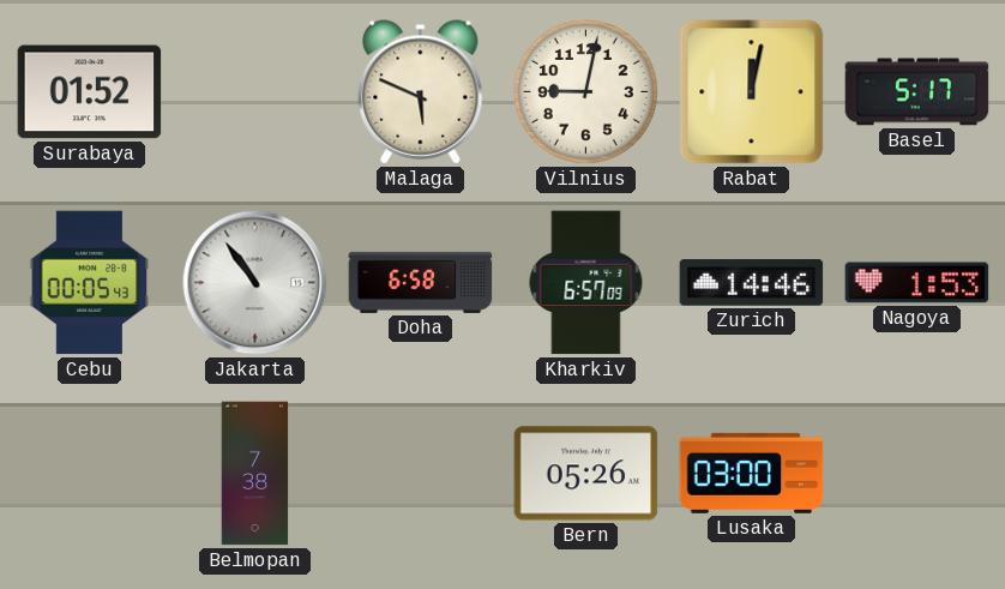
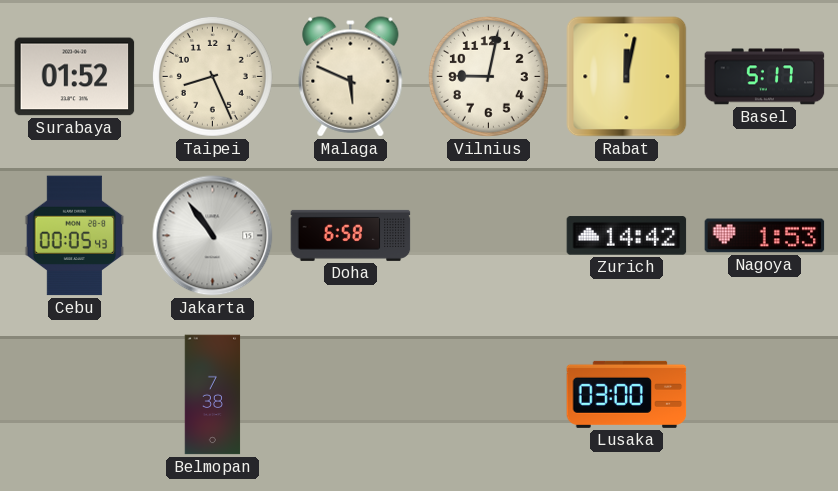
Taipei: none -> 8:26
Kharkiv: 6:57 -> none
Zurich: 14:46 -> 14:42
Bern: 05:26 -> none
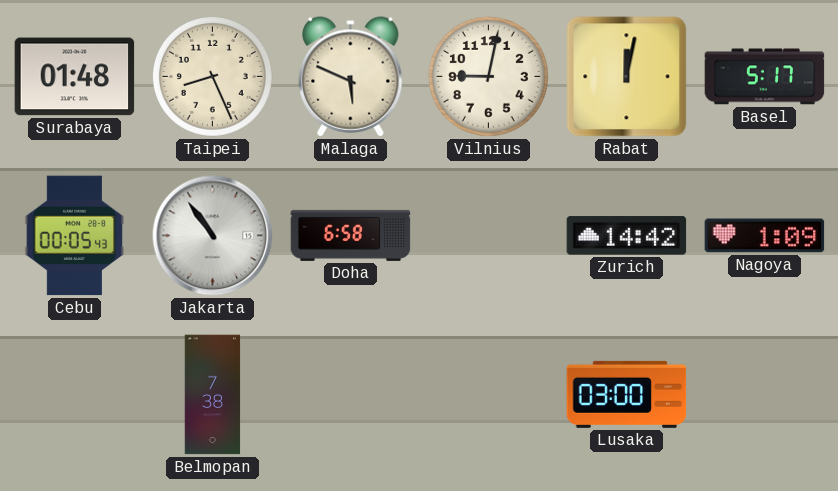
Surabaya: 01:52 -> 01:48
Nagoya: 1:53 -> 1:09
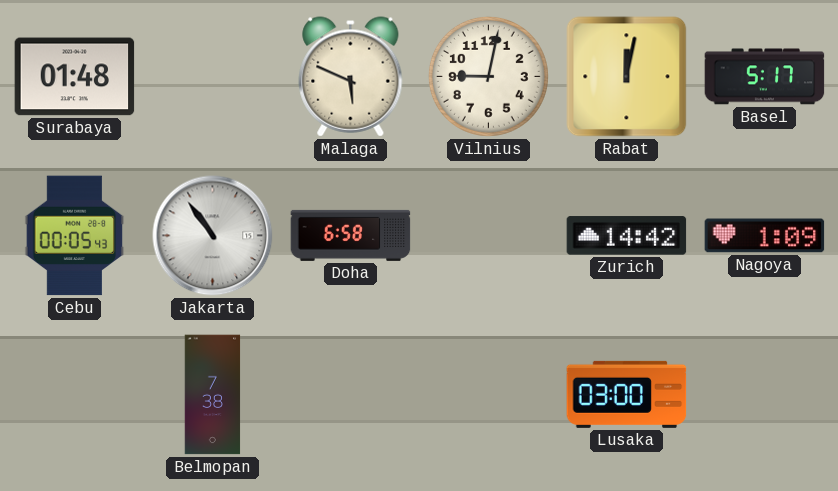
Taipei: 8:26 -> none
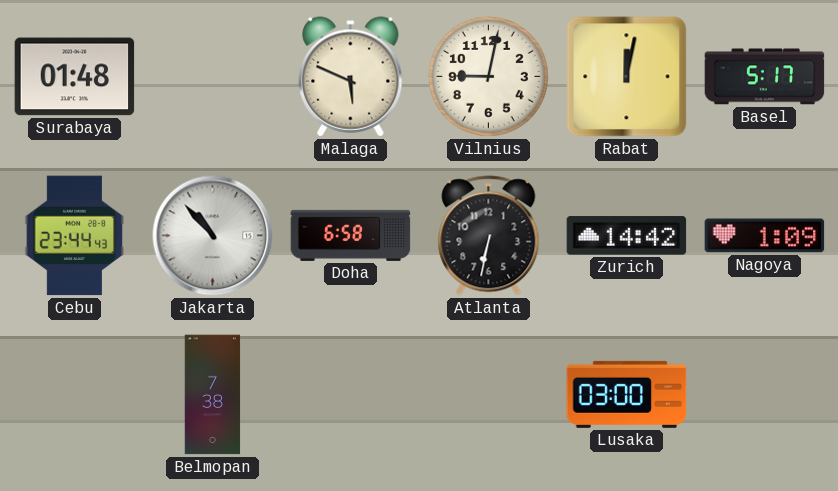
Cebu: 00:05 -> 23:44
Jakarta: 10:54 -> 10:53
Atlanta: none -> 6:32
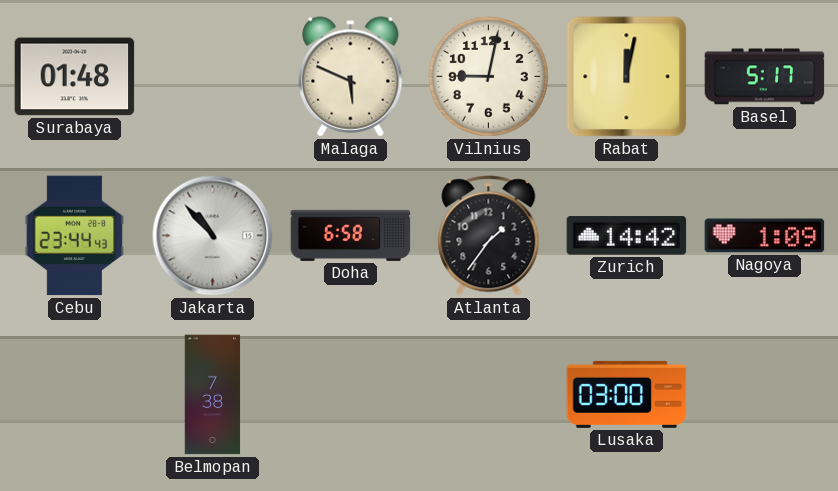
Atlanta: 6:32 -> 1:36
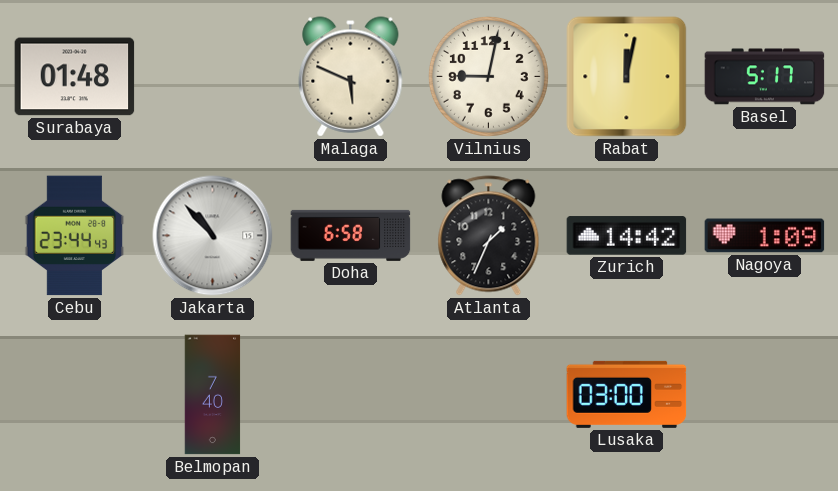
Atlanta: 1:36 -> 1:34
Belmopan: 7:38 -> 7:40
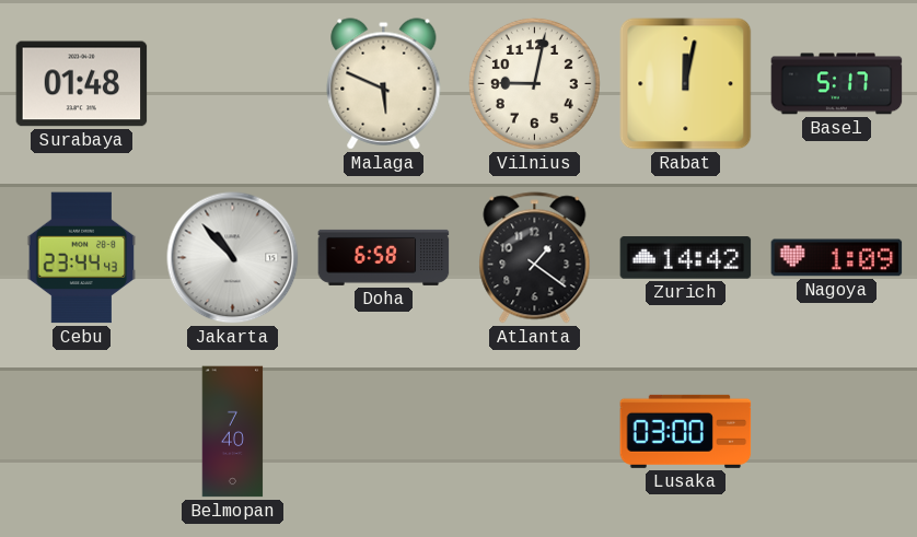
Atlanta: 1:34 -> 1:21
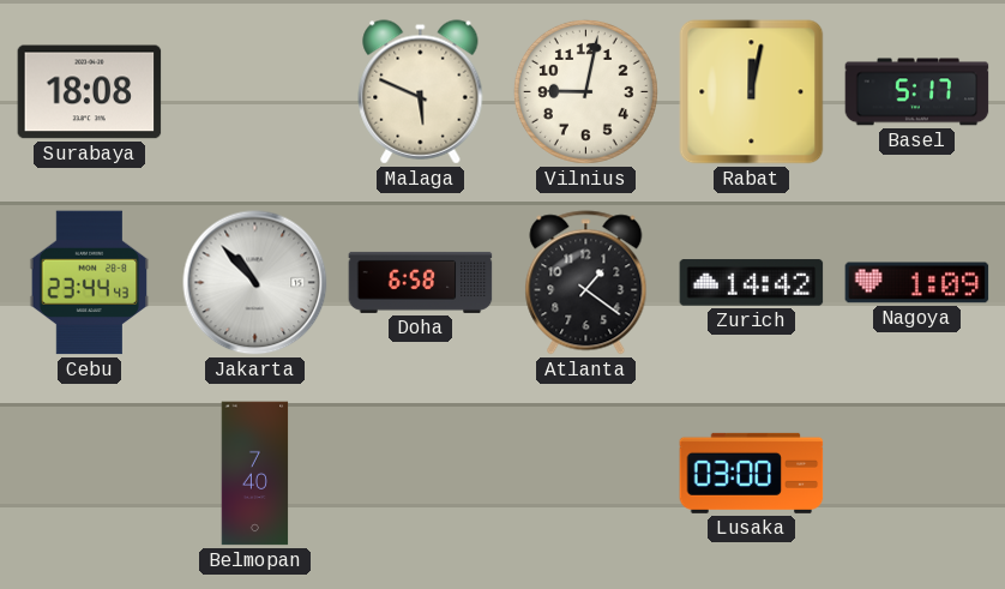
Surabaya: 01:48 -> 18:08
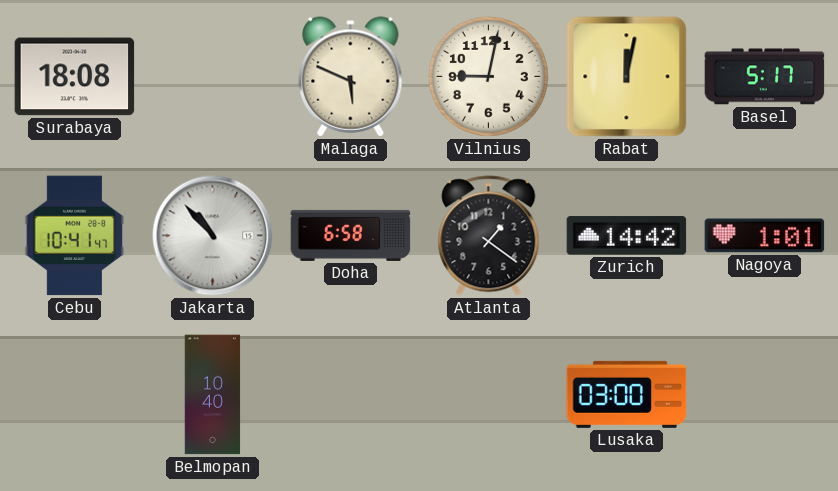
Cebu: 23:44 -> 10:41
Nagoya: 1:09 -> 1:01
Belmopan: 7:40 -> 10:40
